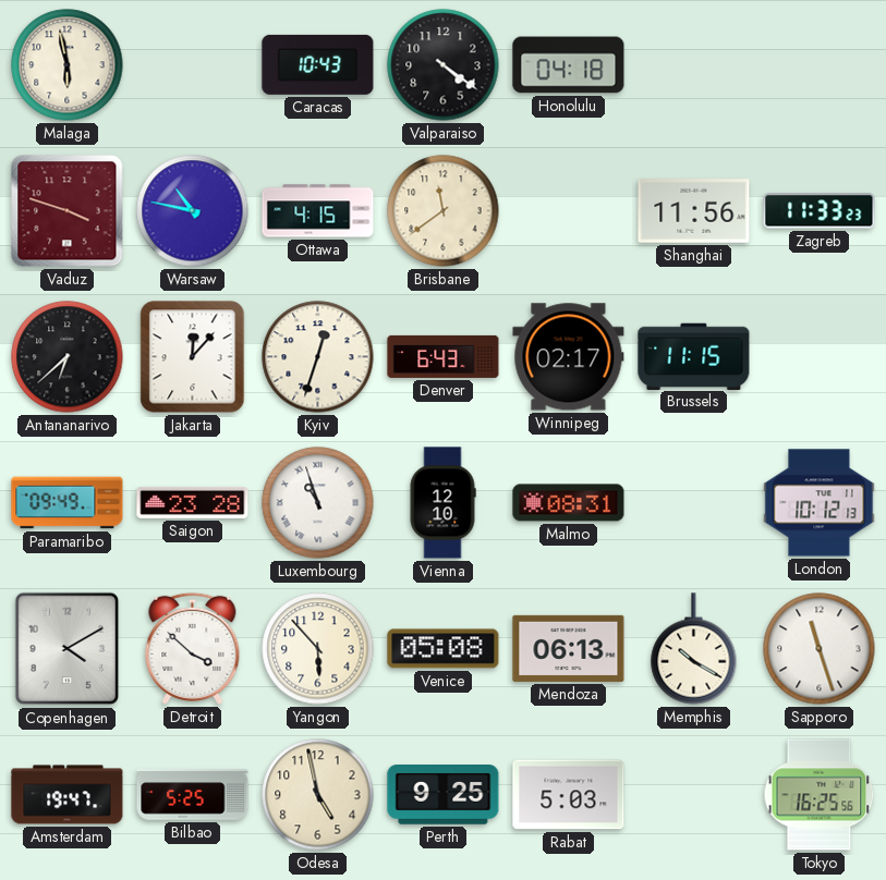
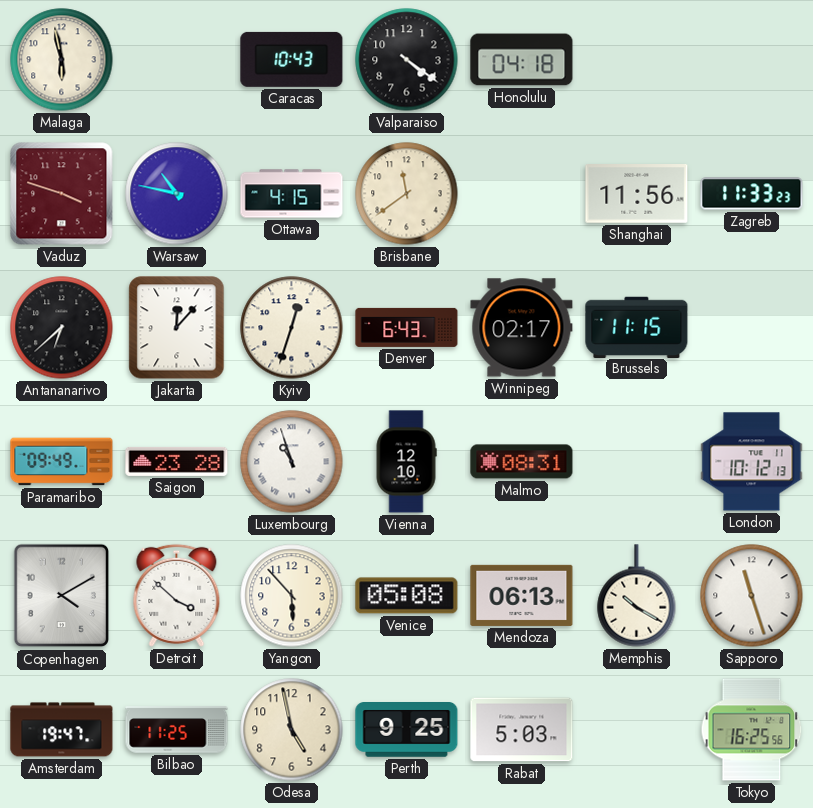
Bilbao: 5:25 -> 11:25
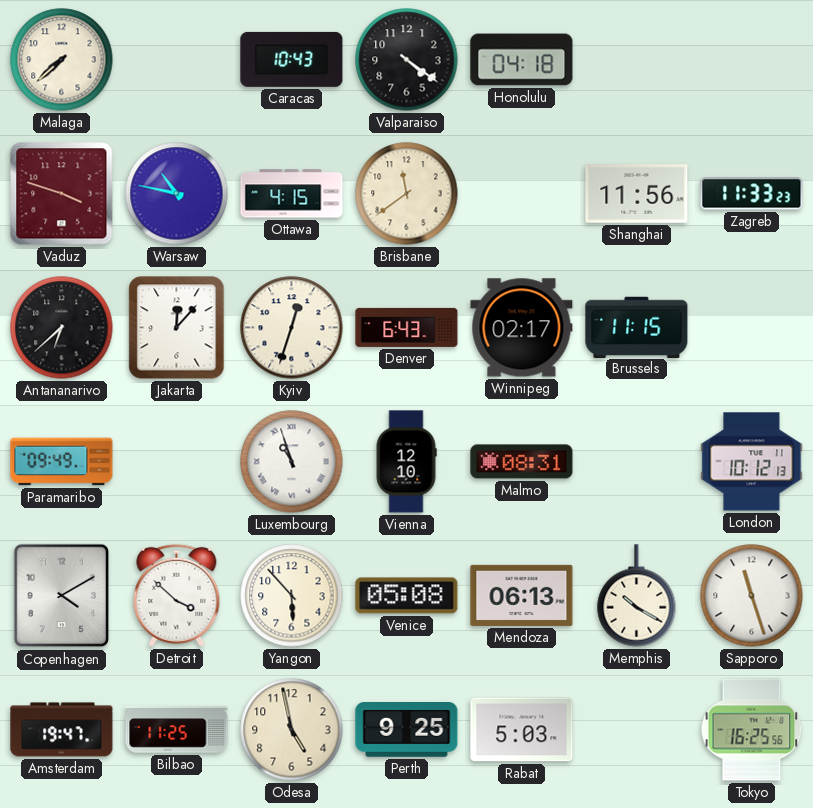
Malaga: 5:58 -> 7:38
Saigon: 23:28 -> none
